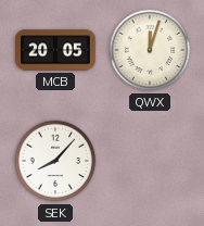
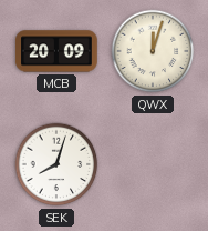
MCB: 20:05 -> 20:09
SEK: 8:07 -> 8:03
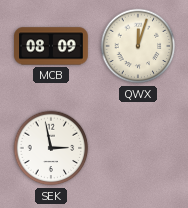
MCB: 20:09 -> 08:09
SEK: 8:03 -> 2:58
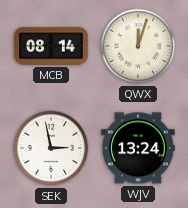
MCB: 08:09 -> 08:14
WJV: none -> 13:24
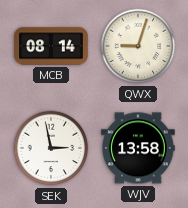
QWX: 12:03 -> 9:03
WJV: 13:24 -> 13:58
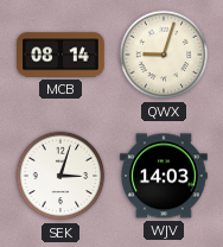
SEK: 2:58 -> 3:03
WJV: 13:58 -> 14:03
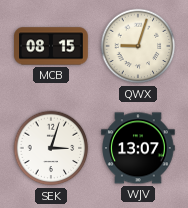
MCB: 08:14 -> 08:15
WJV: 14:03 -> 13:07
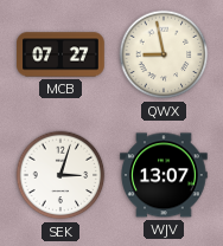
MCB: 08:15 -> 07:27
QWX: 9:03 -> 8:58
